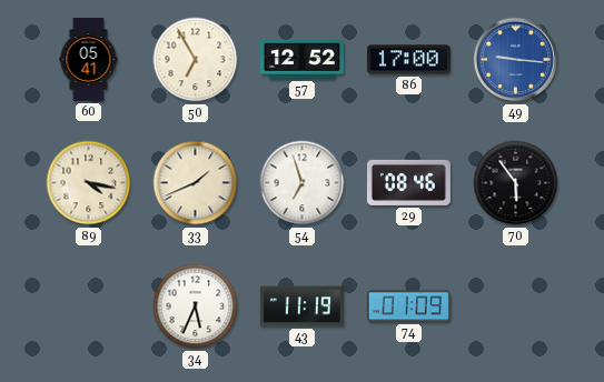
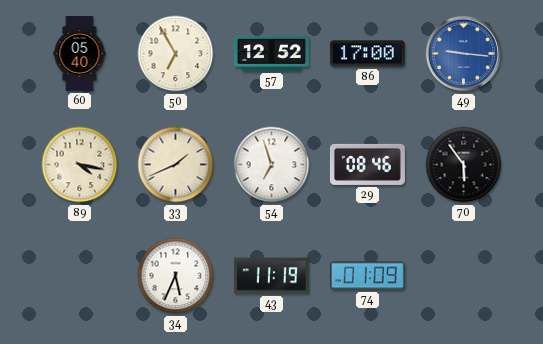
60: 05:41 -> 05:40
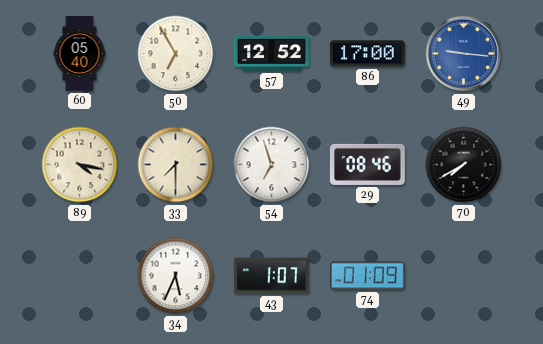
33: 1:41 -> 7:30
70: 5:54 -> 7:40
43: 11:19 -> 1:07
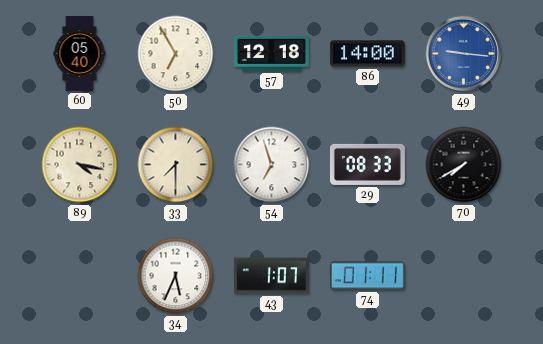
57: 12:52 -> 12:18
86: 17:00 -> 14:00
29: 08:46 -> 08:33
74: 01:09 -> 01:11
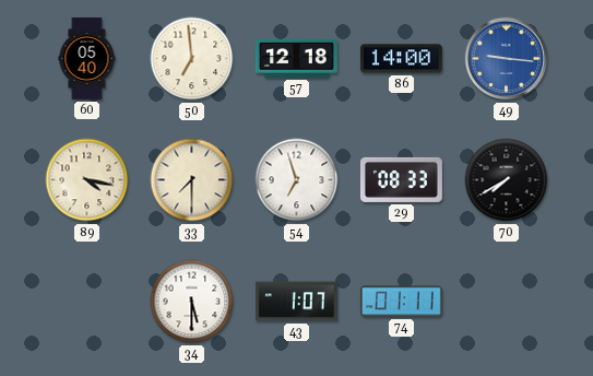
50: 6:55 -> 6:59
34: 5:34 -> 5:30
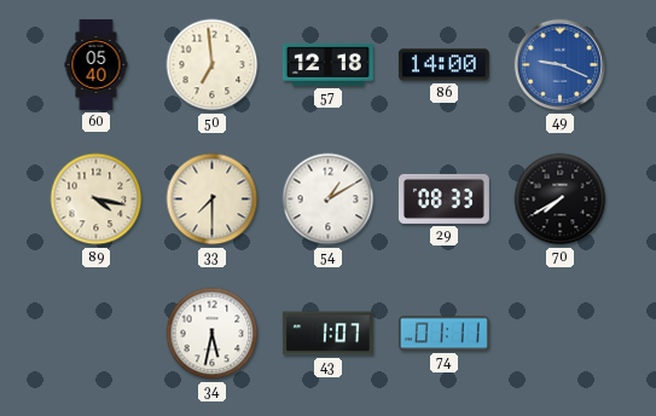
49: 9:16 -> 9:19
54: 6:57 -> 1:10
34: 5:30 -> 5:32
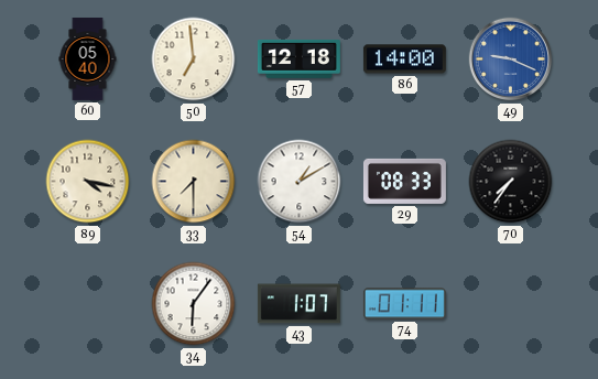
70: 7:40 -> 7:36
34: 5:32 -> 6:06
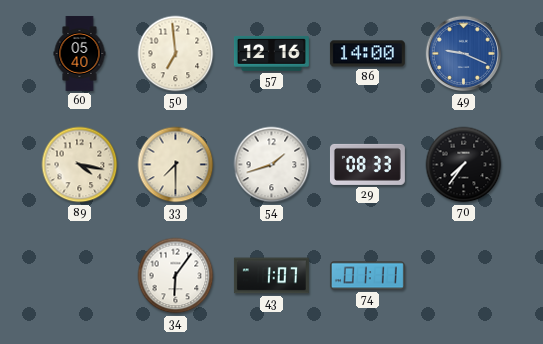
57: 12:18 -> 12:16
54: 1:10 -> 1:42
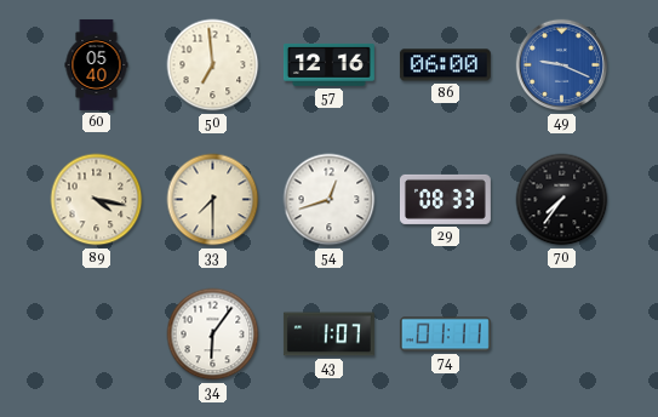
86: 14:00 -> 06:00
54: 1:42 -> 12:42
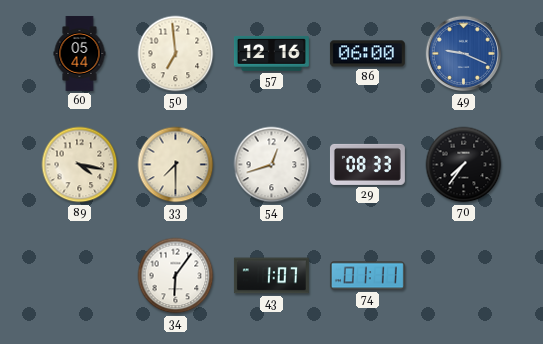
60: 05:40 -> 05:44
